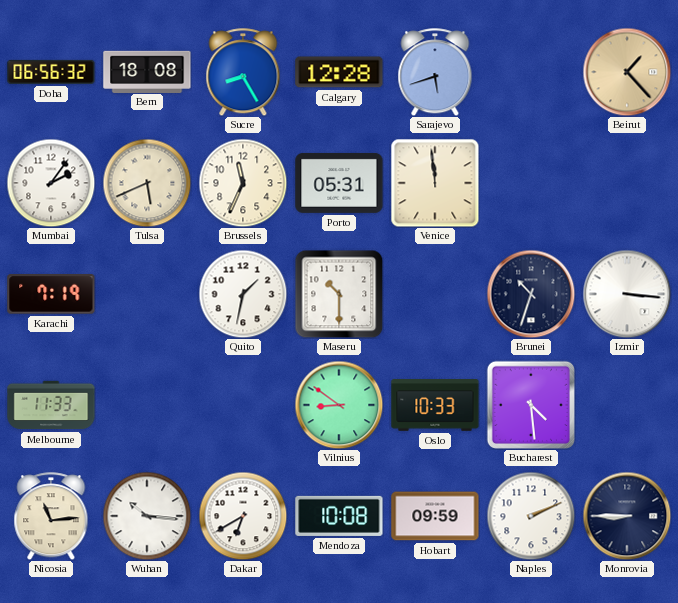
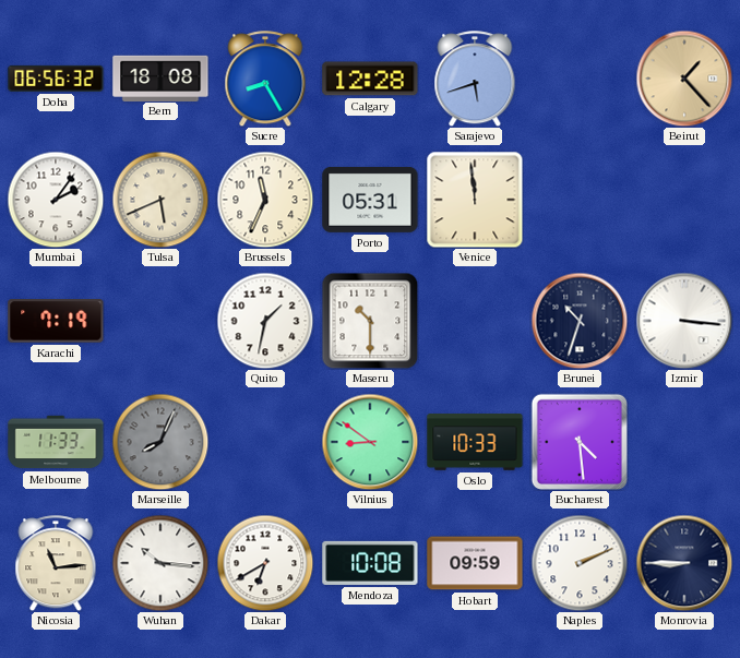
Marseille: none -> 8:04
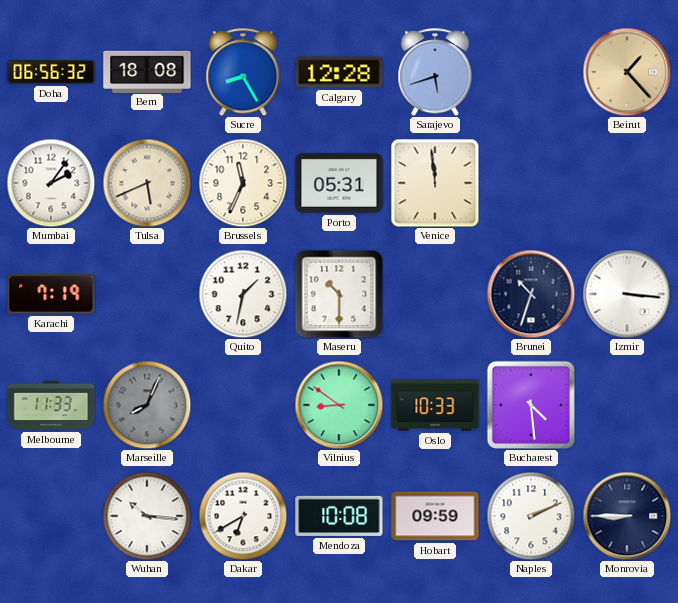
Nicosia: 11:14 -> none
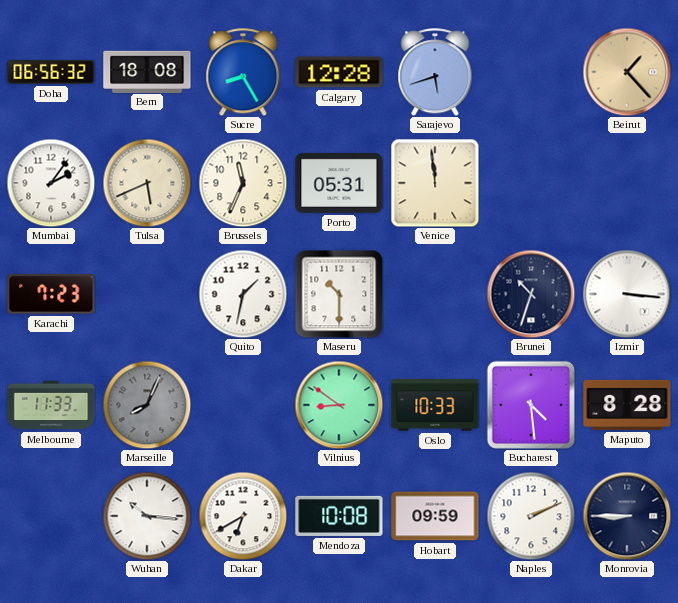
Karachi: 7:19 -> 7:23
Maputo: none -> 8:28
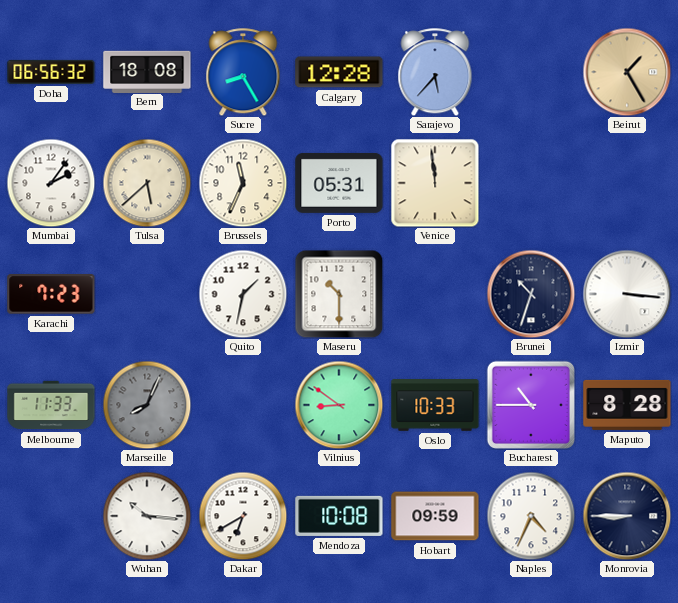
Sarajevo: 5:42 -> 5:37
Beirut: 1:23 -> 1:25
Tulsa: 5:41 -> 5:38
Bucharest: 4:29 -> 10:45
Naples: 2:11 -> 4:34
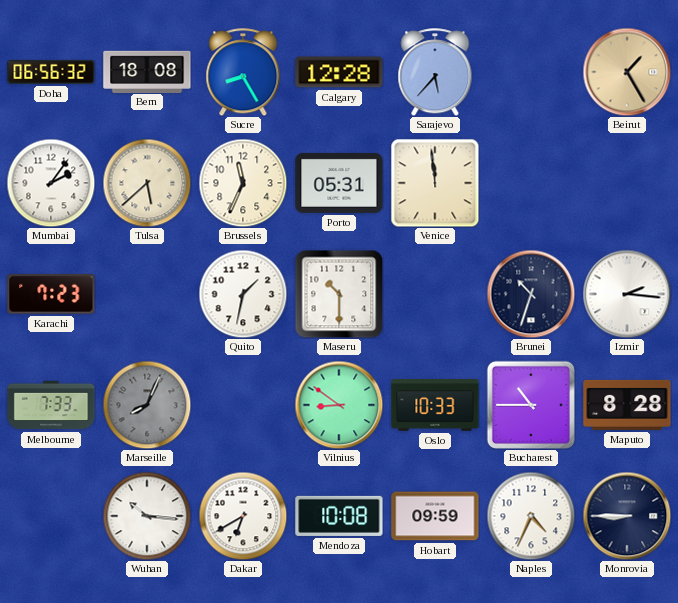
Izmir: 3:16 -> 2:16
Melbourne: 11:33 -> 7:33
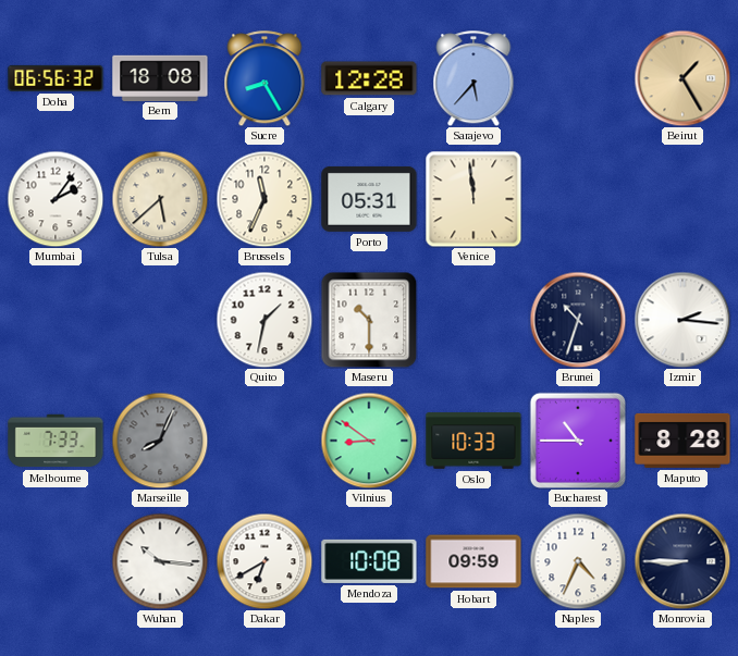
Karachi: 7:23 -> none
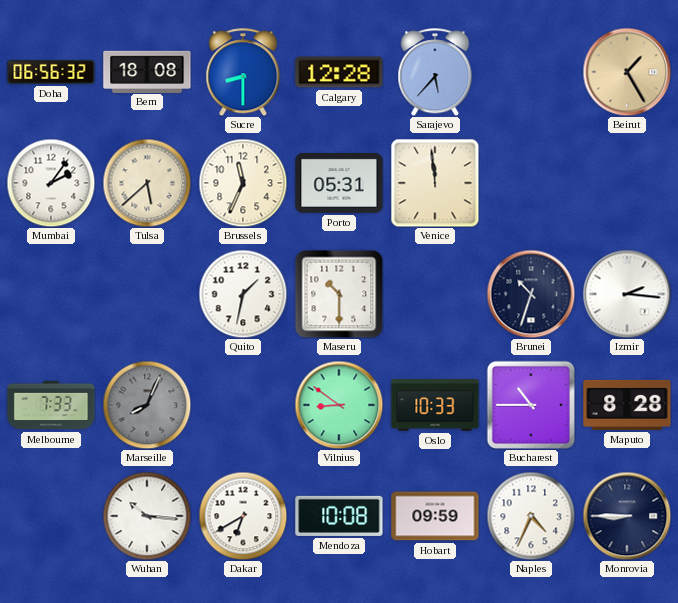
Sucre: 8:25 -> 8:30
